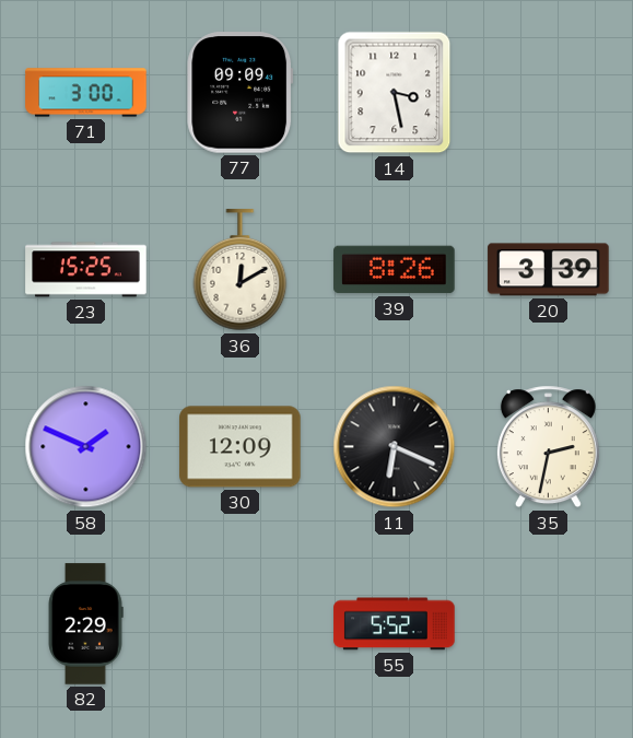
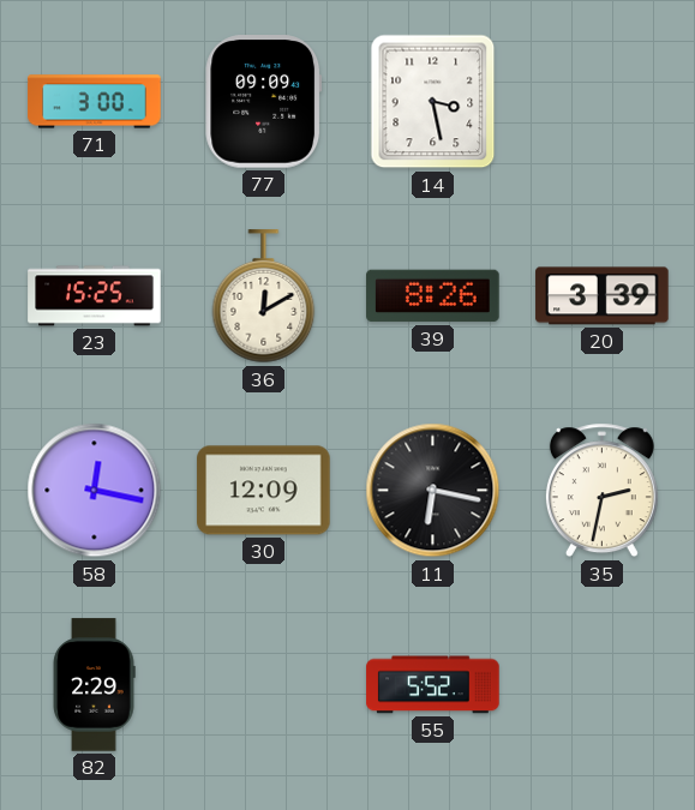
58: 1:49 -> 12:17
11: 6:19 -> 6:17
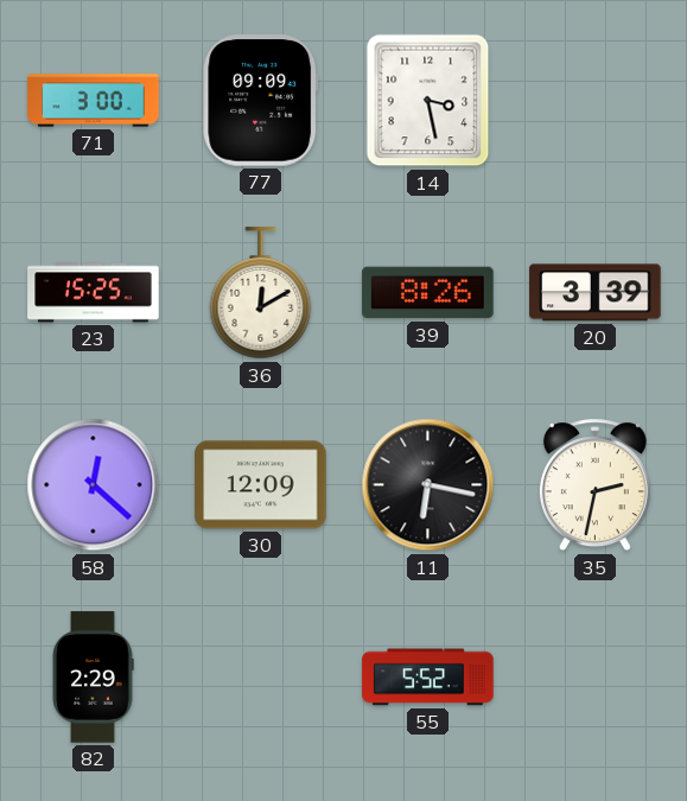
58: 12:17 -> 12:22
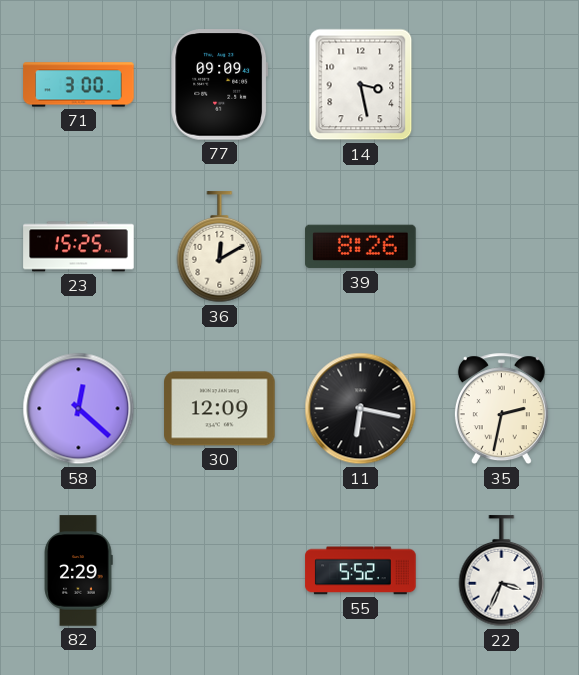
20: 3:39 -> none
22: none -> 3:34
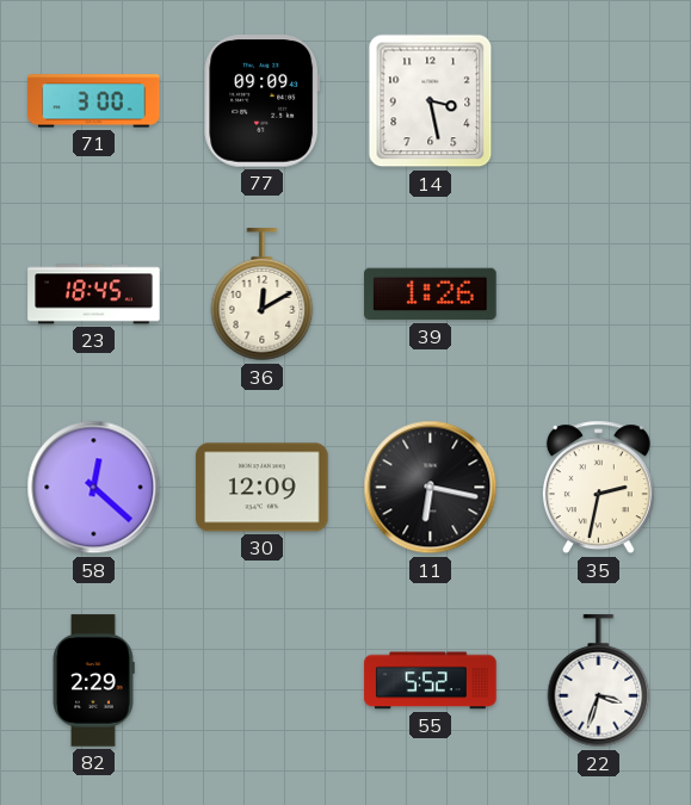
23: 15:25 -> 18:45
39: 8:26 -> 1:26
22: 3:34 -> 3:33
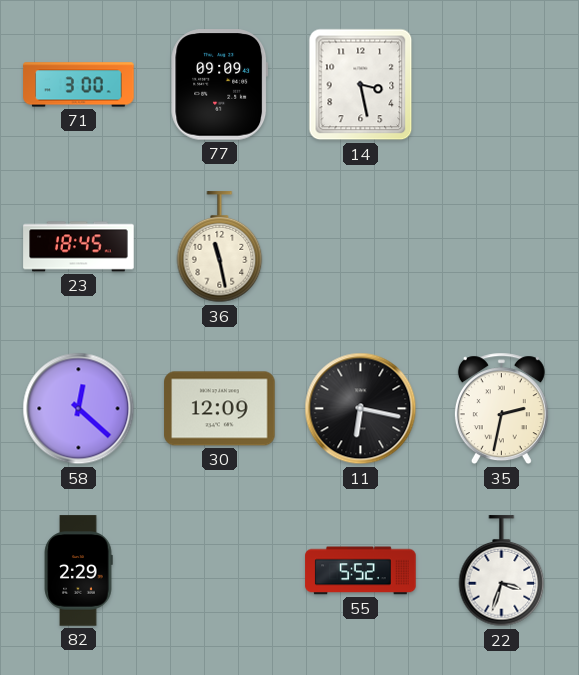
36: 12:10 -> 11:28
39: 1:26 -> none
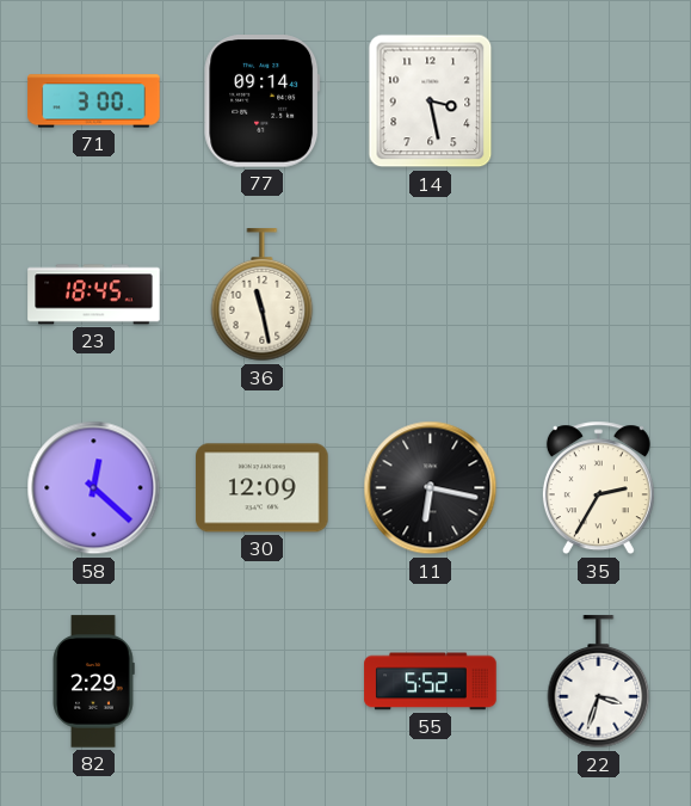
77: 09:09 -> 09:14
35: 2:32 -> 2:35
